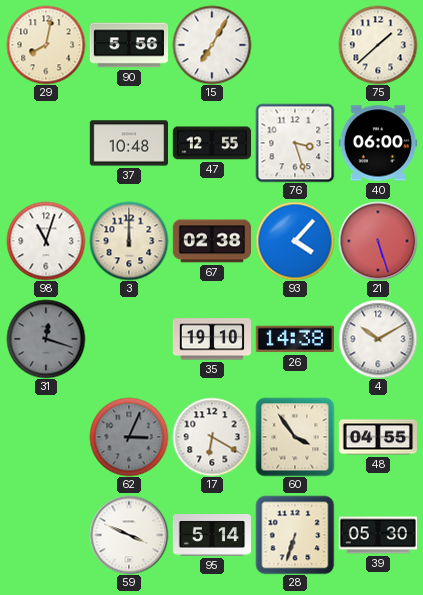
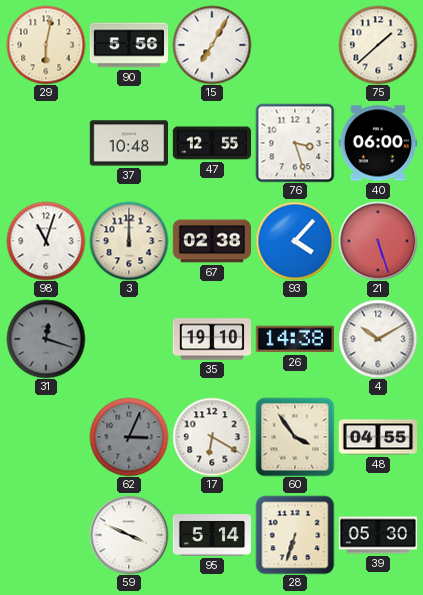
29: 8:02 -> 6:02
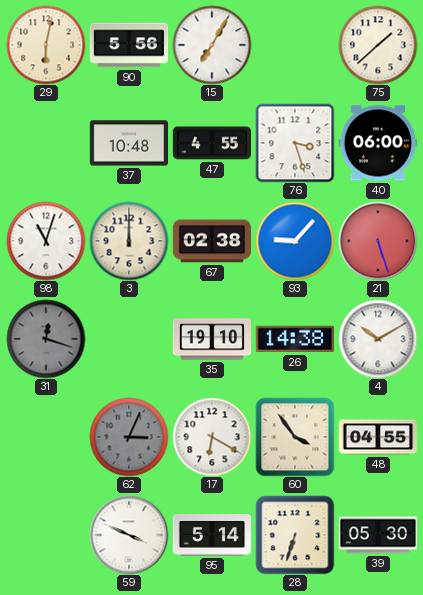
47: 12:55 -> 4:55
93: 4:07 -> 9:07
